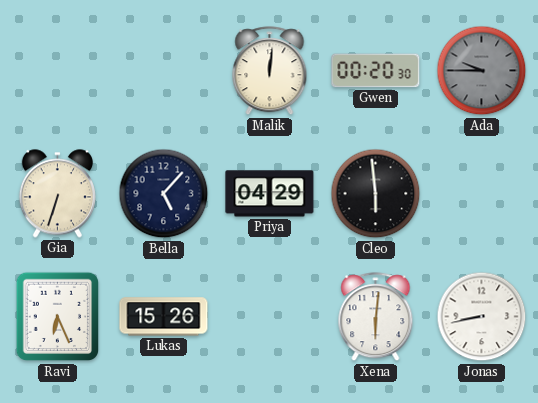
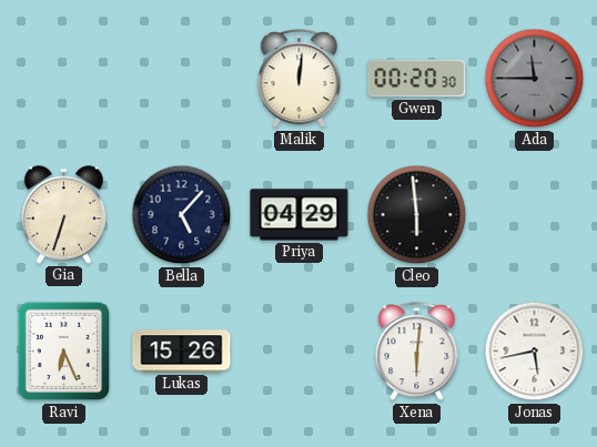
Ada: 9:45 -> 11:45
Jonas: 8:43 -> 5:43
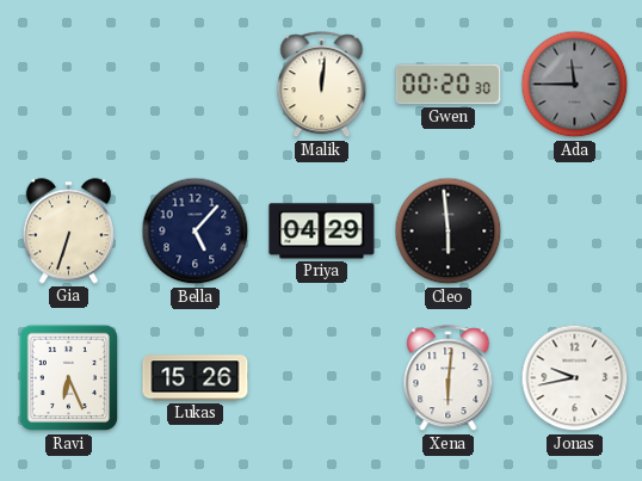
Jonas: 5:43 -> 9:43
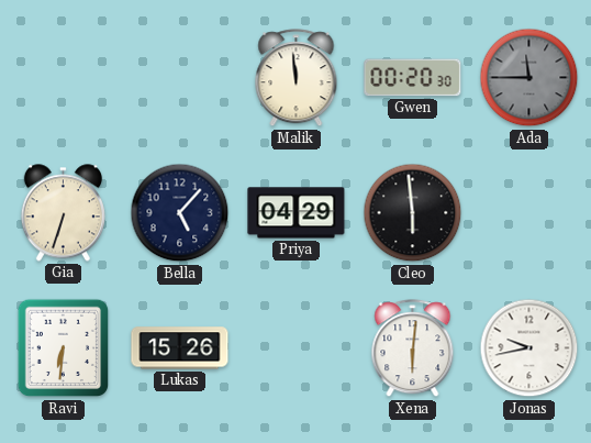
Malik: 12:01 -> 11:59
Ravi: 6:26 -> 6:31
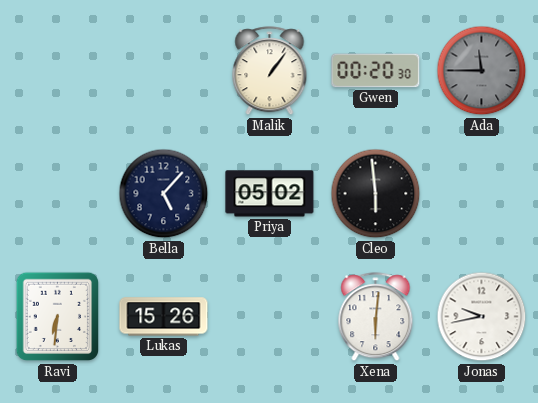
Malik: 11:59 -> 1:06
Gia: 6:33 -> none
Priya: 04:29 -> 05:02
